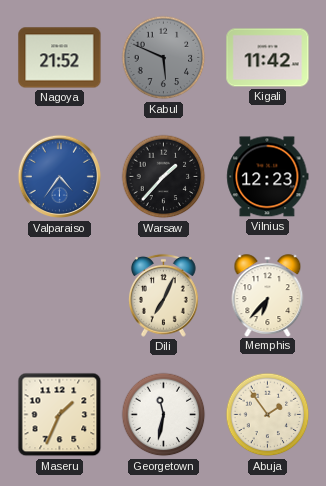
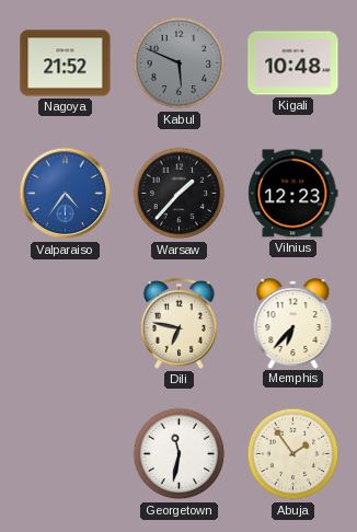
Kigali: 11:42 -> 10:48
Dili: 7:04 -> 6:47
Maseru: 1:34 -> none
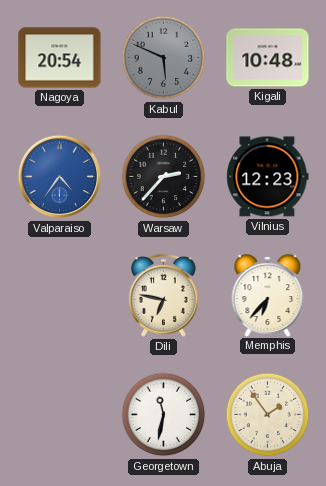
Nagoya: 21:52 -> 20:54
Warsaw: 1:37 -> 2:37
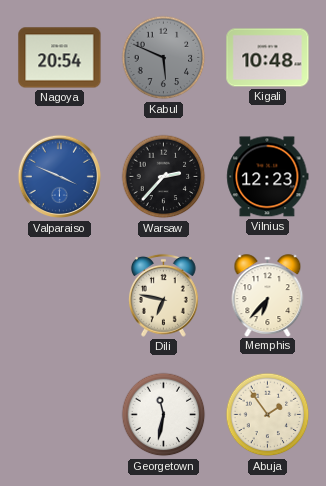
Valparaiso: 4:36 -> 3:49
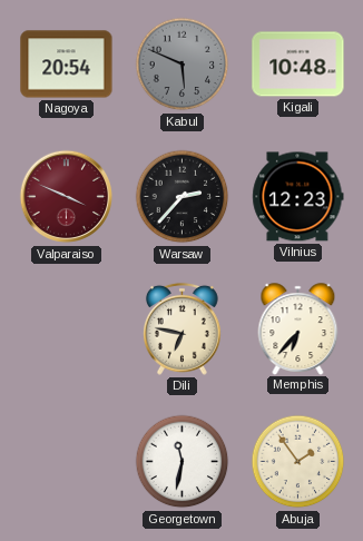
Valparaiso dial: blue -> burgundy
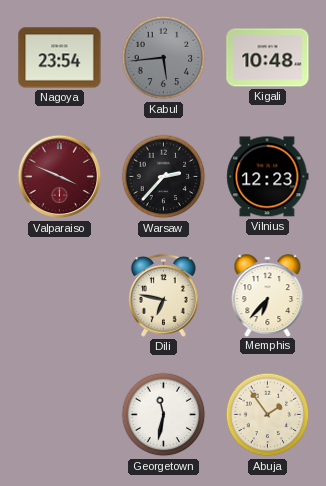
Nagoya: 20:54 -> 23:54
Kabul: 5:49 -> 5:44
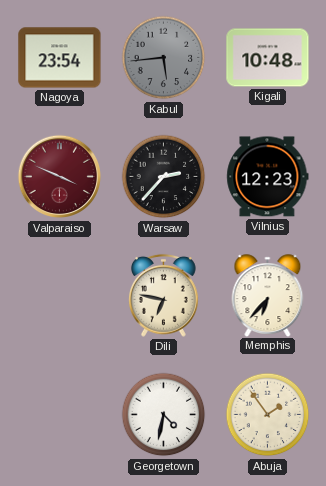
Georgetown: 11:32 -> 4:32
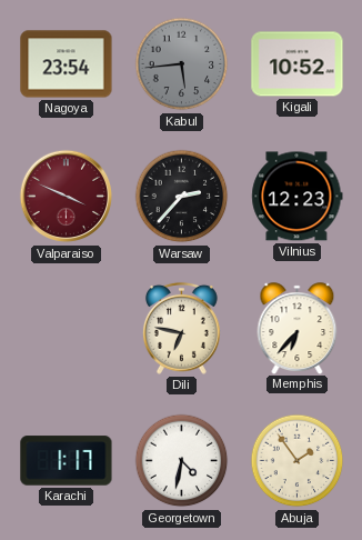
Kigali: 10:48 -> 10:52
Karachi: none -> 1:17
